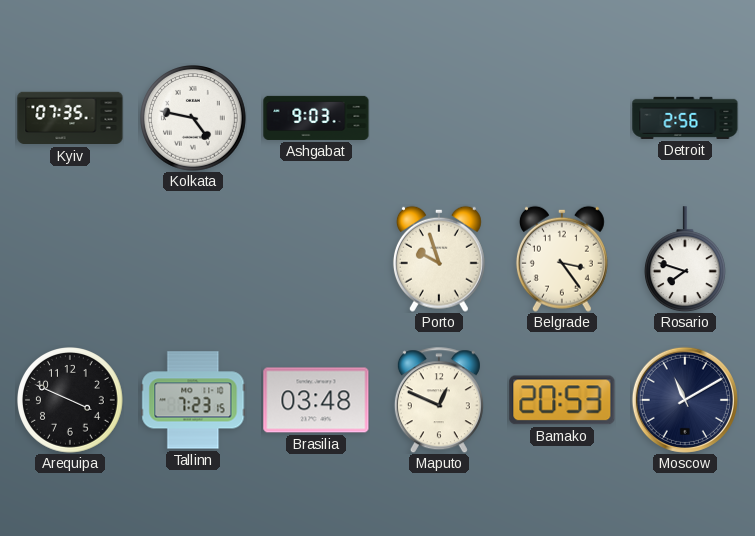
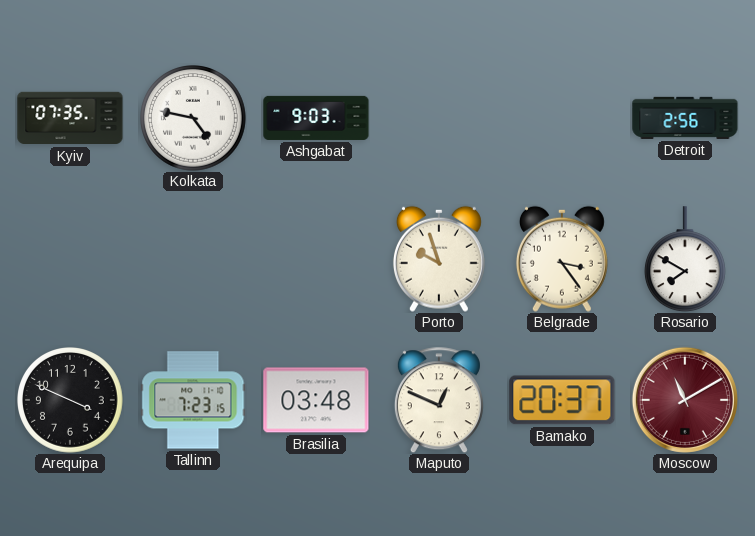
Rosario: 7:48 -> 7:50
Bamako: 20:53 -> 20:37
Moscow dial: navy -> burgundy
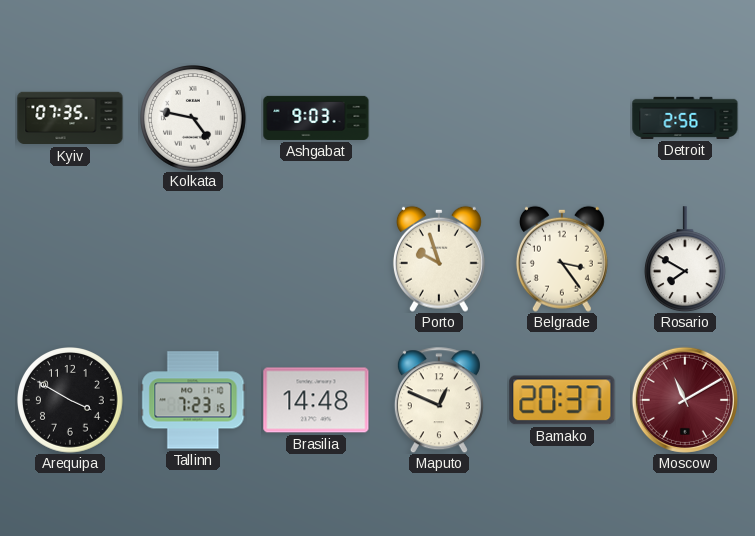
Arequipa: 3:49 -> 3:50
Brasilia: 03:48 -> 14:48
